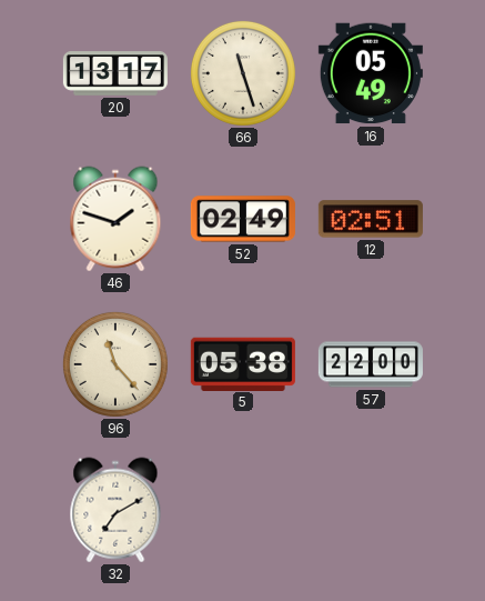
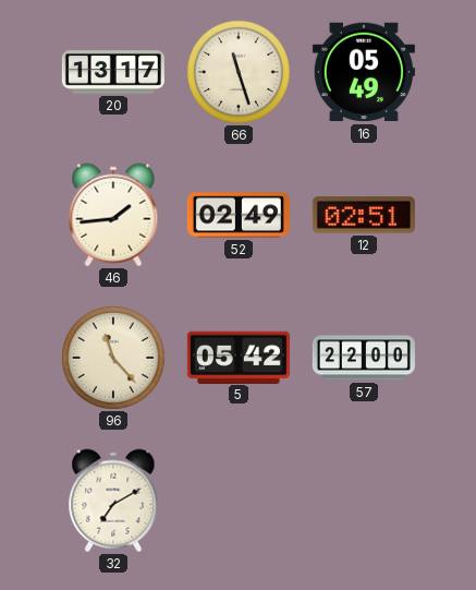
46: 1:48 -> 1:44
5: 05:38 -> 05:42
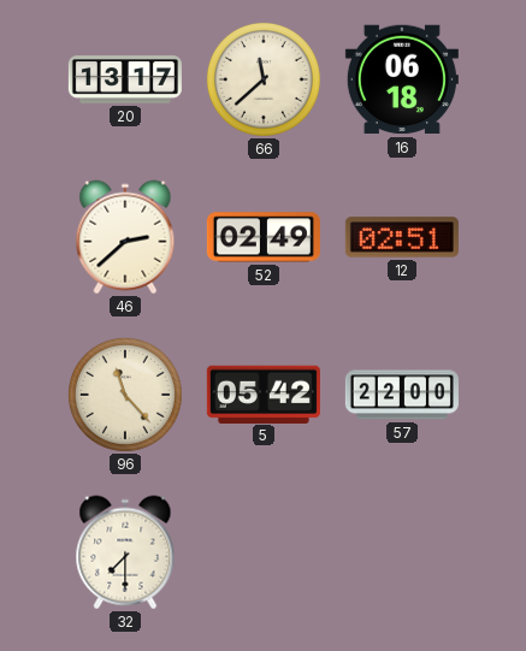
66: 11:27 -> 11:38
16: 05:49 -> 06:18
46: 1:44 -> 2:38
32: 7:10 -> 7:30
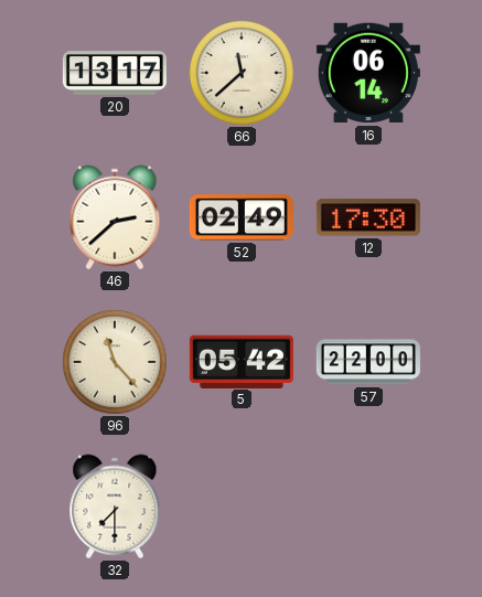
16: 06:18 -> 06:14
12: 02:51 -> 17:30
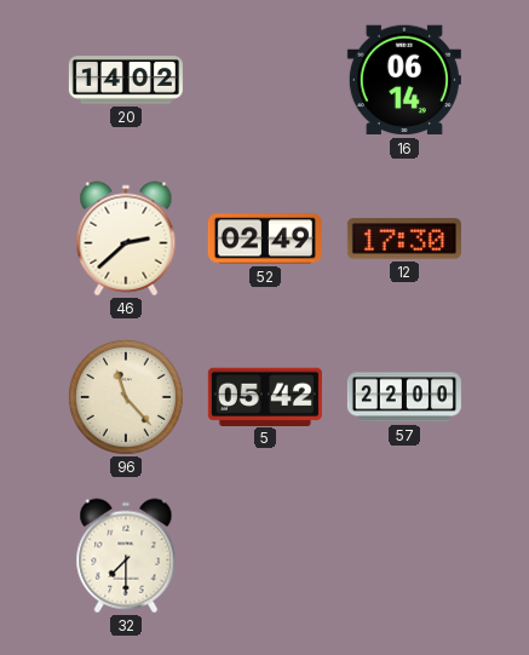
20: 13:17 -> 14:02
66: 11:38 -> none
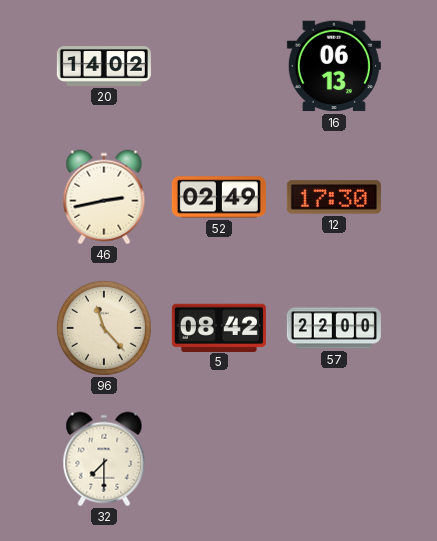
16: 06:14 -> 06:13
46: 2:38 -> 2:43
5: 05:42 -> 08:42
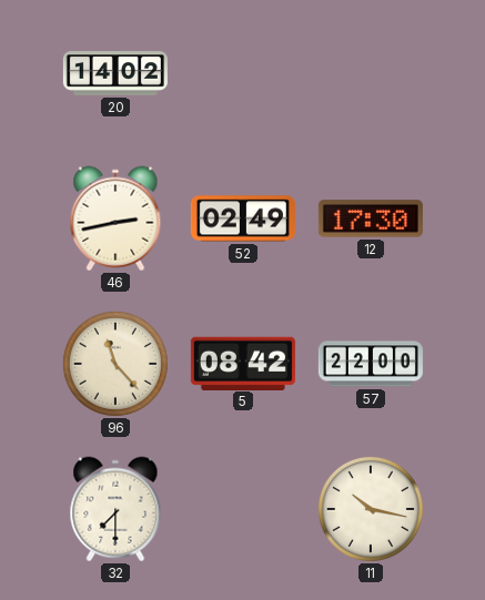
16: 06:13 -> none
11: none -> 10:17
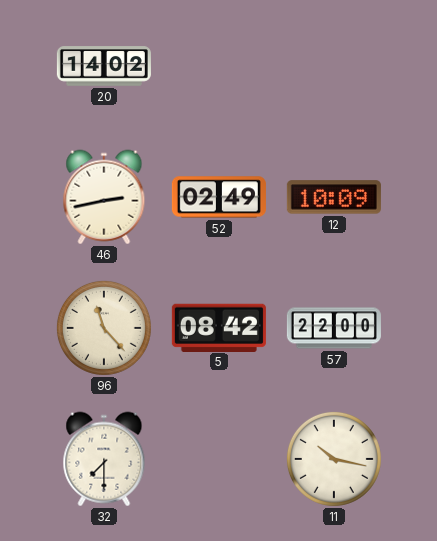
12: 17:30 -> 10:09
